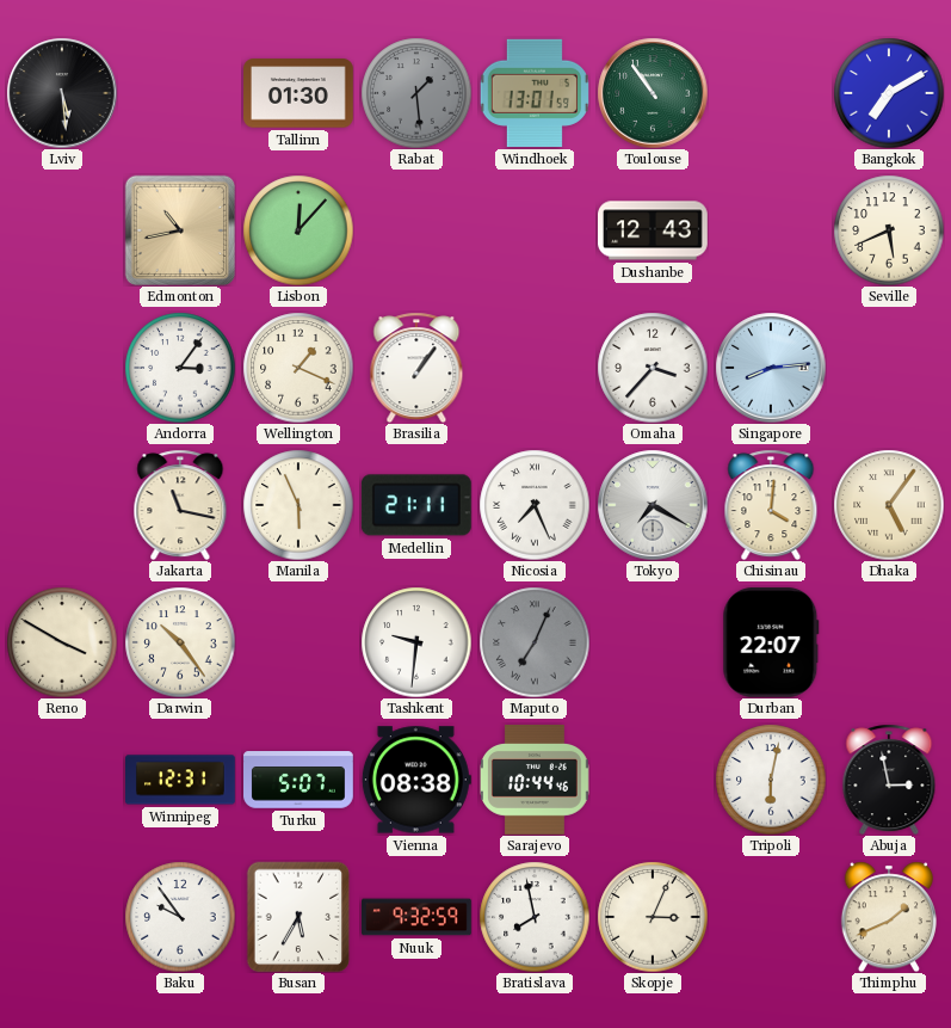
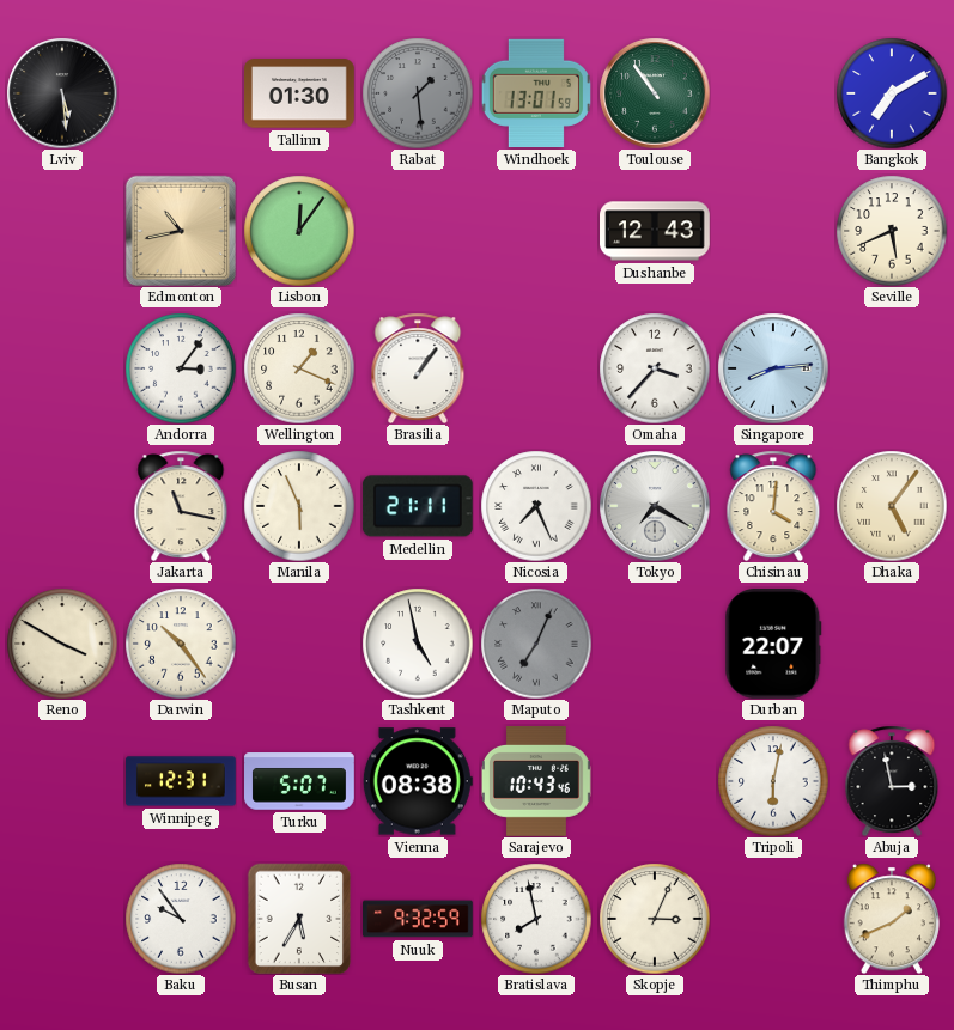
Lisbon: 12:07 -> 12:06
Tashkent: 9:31 -> 4:58
Sarajevo: 10:44 -> 10:43
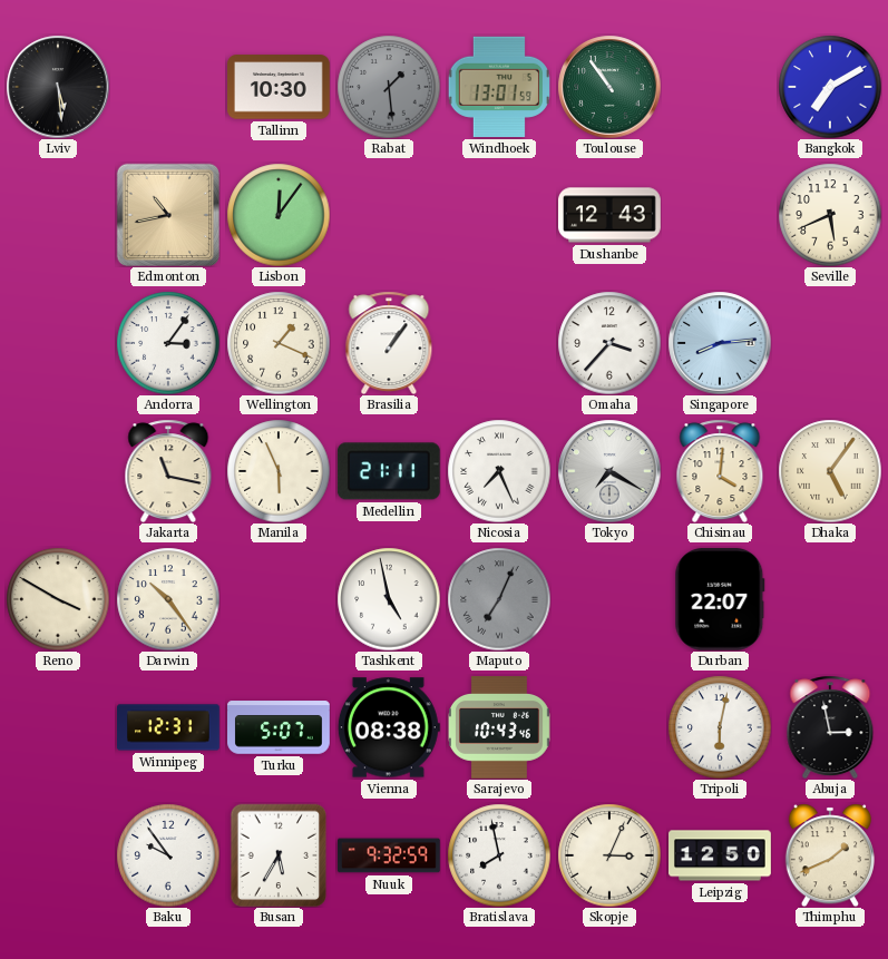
Tallinn: 01:30 -> 10:30
Leipzig: none -> 12:50
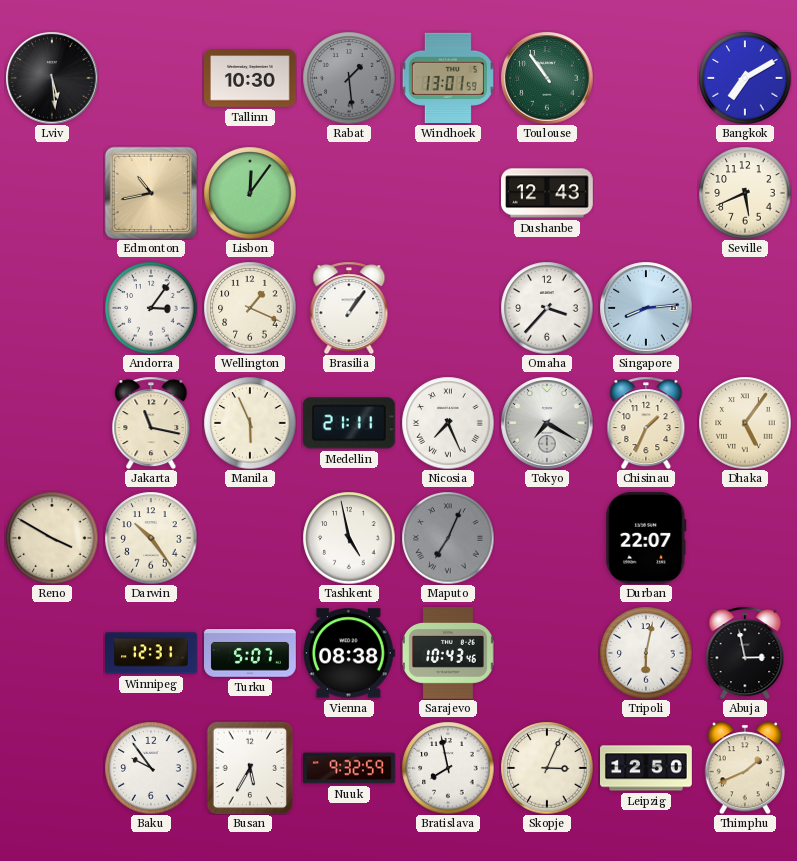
Chisinau: 4:01 -> 1:34
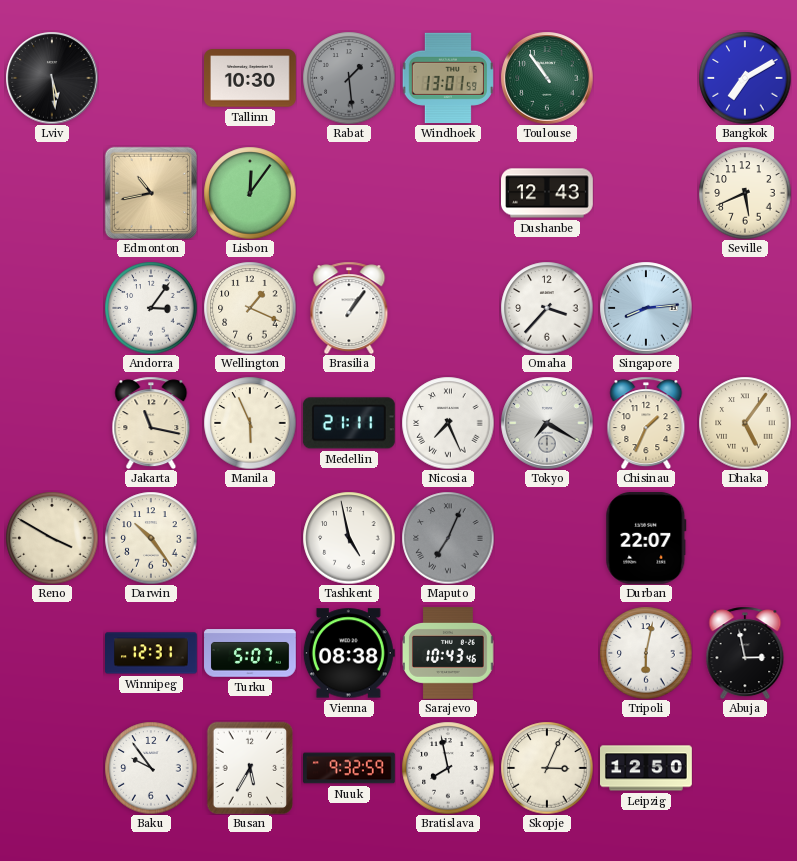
Thimphu: 1:41 -> none
